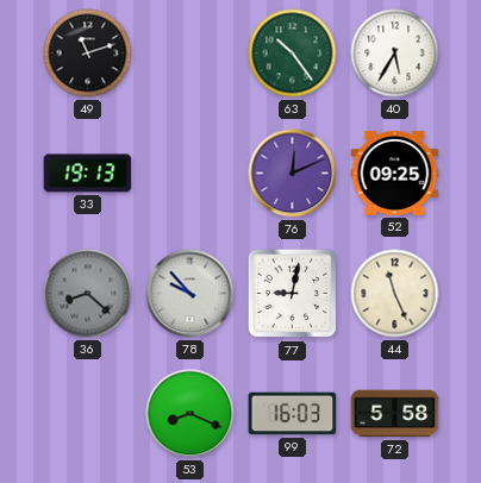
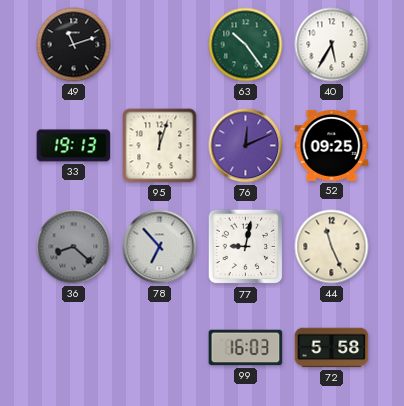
95: none -> 12:03
78: 9:53 -> 6:53
53: 8:19 -> none
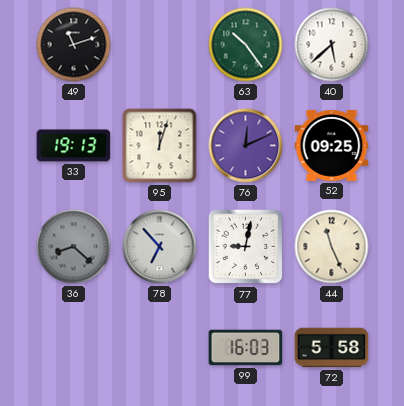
40: 5:35 -> 5:38
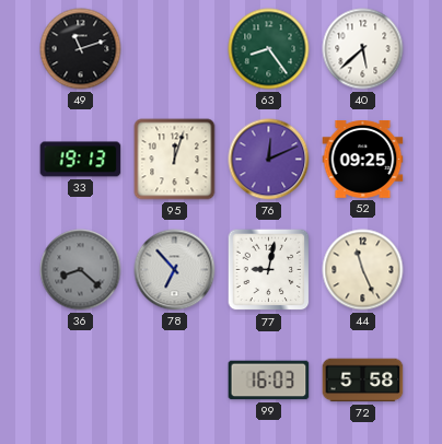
63: 10:24 -> 8:24
